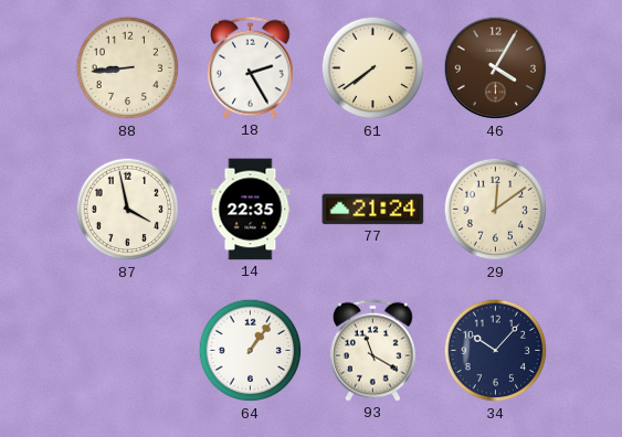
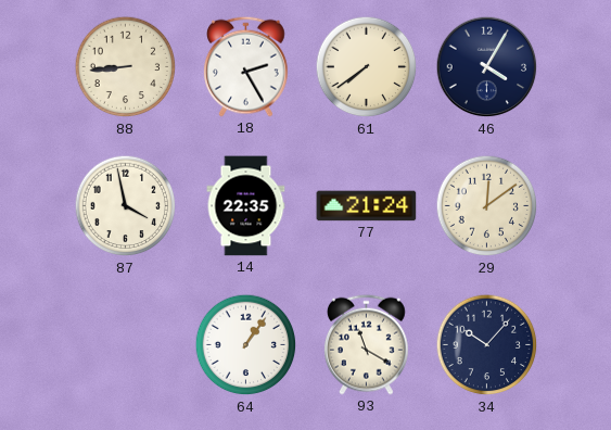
46 dial: brown -> navy
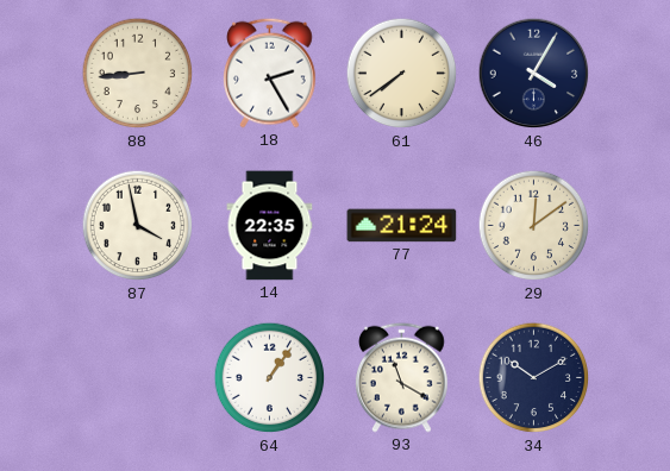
34: 10:07 -> 10:10
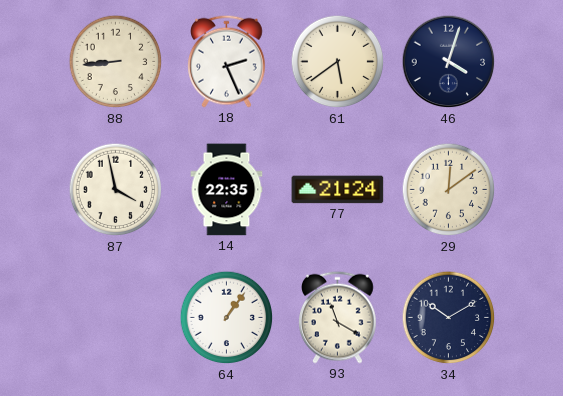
18: 2:25 -> 2:26
61: 7:39 -> 5:39
46: 4:05 -> 4:03
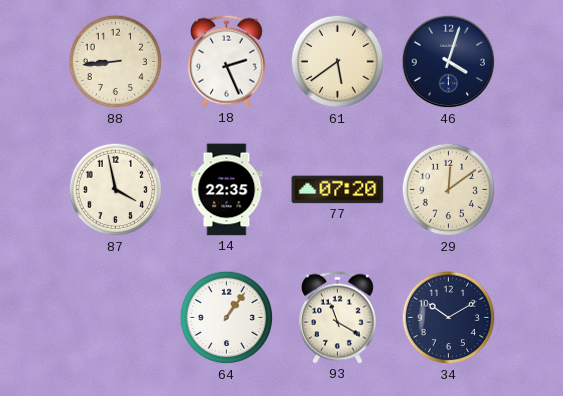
77: 21:24 -> 07:20
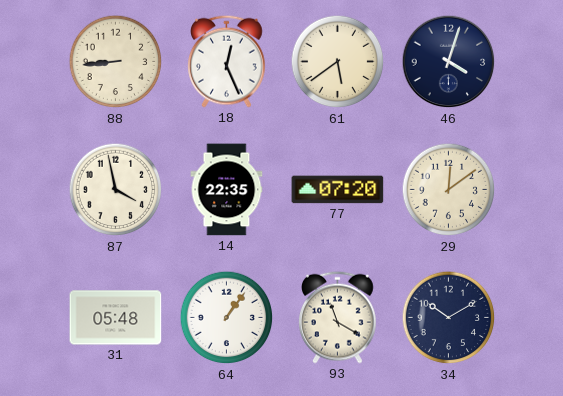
18: 2:26 -> 12:26
31: none -> 05:48
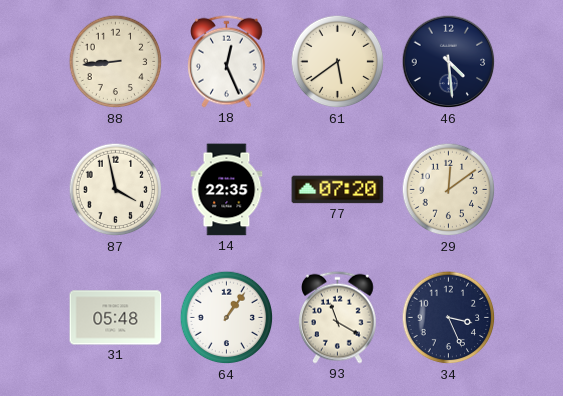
46: 4:03 -> 4:29
34: 10:10 -> 3:26
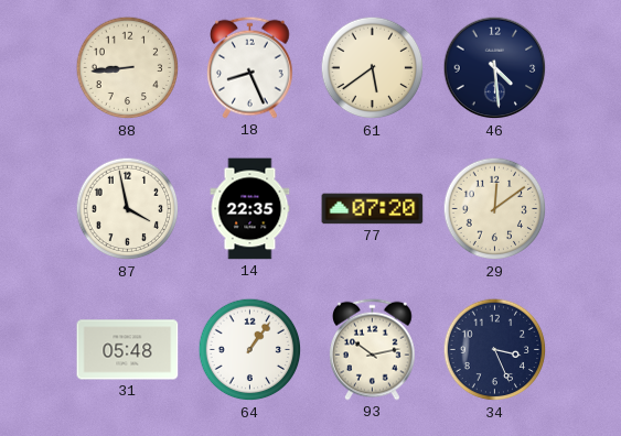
18: 12:26 -> 8:26
93: 11:20 -> 10:13
